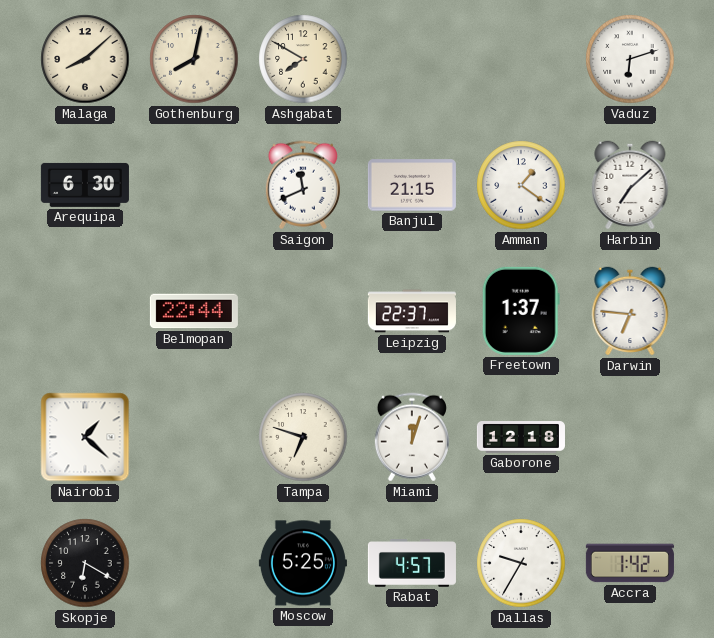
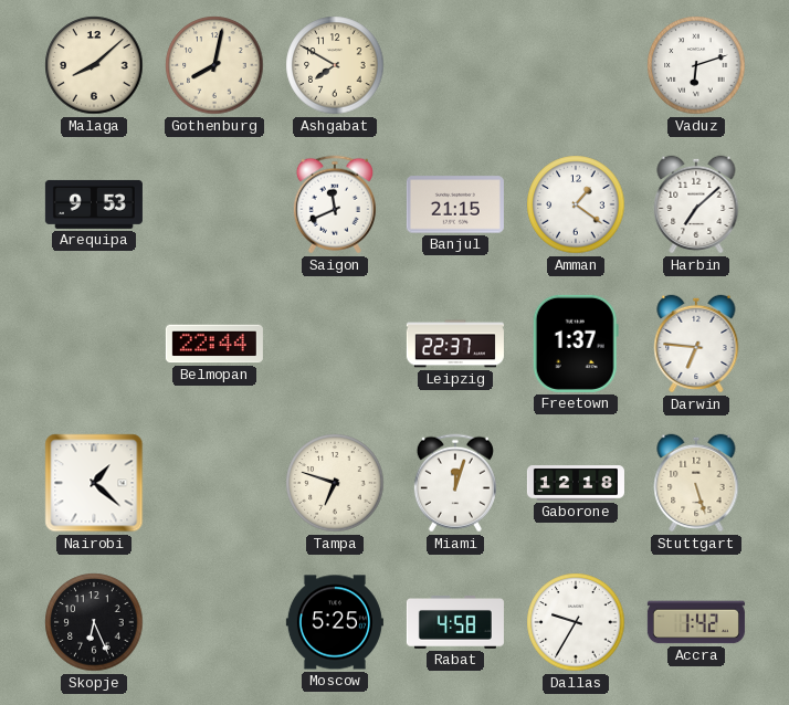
Arequipa: 6:30 -> 9:53
Stuttgart: none -> 5:27
Skopje: 6:20 -> 6:26
Rabat: 4:57 -> 4:58
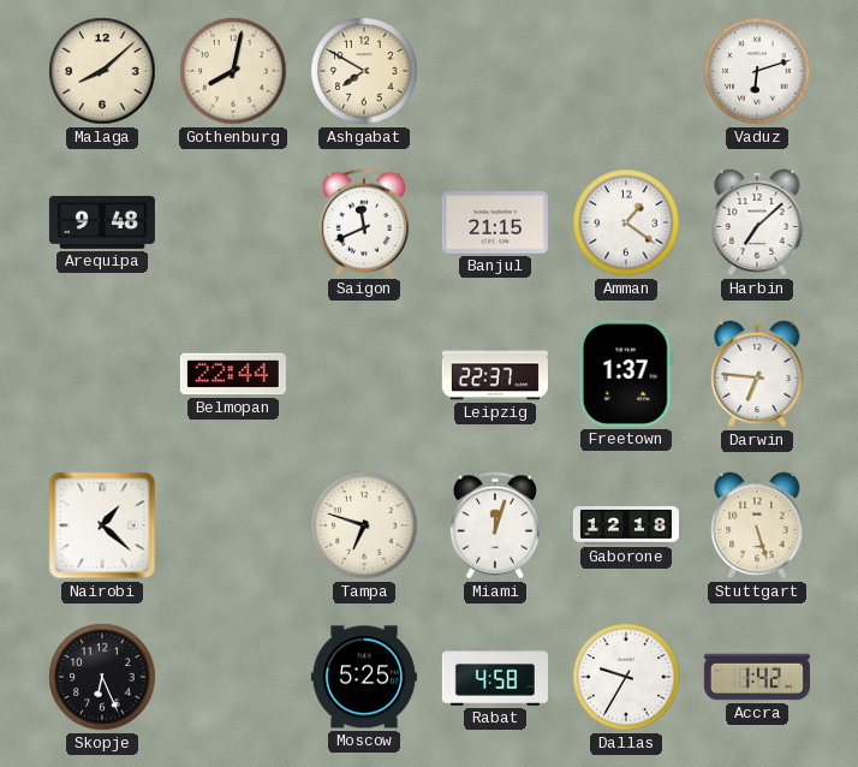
Arequipa: 9:53 -> 9:48
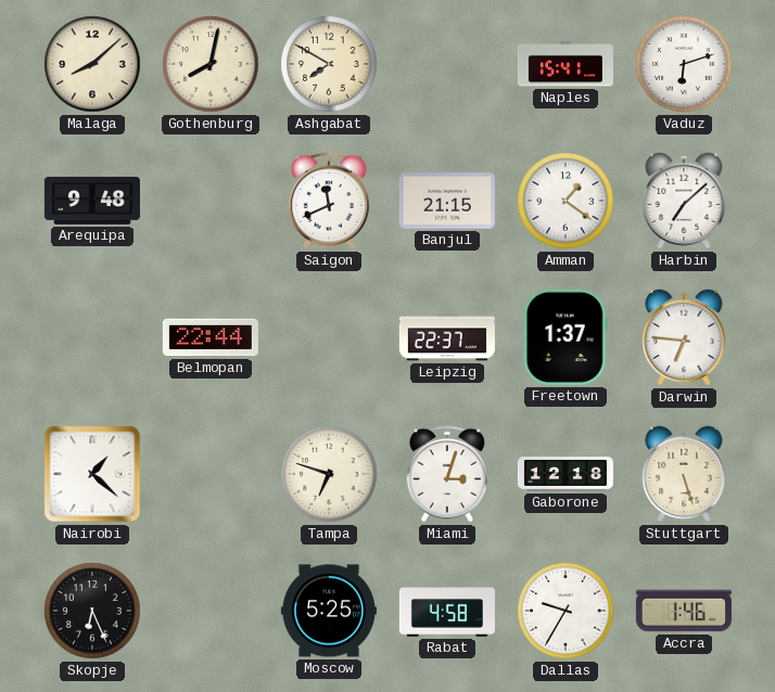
Naples: none -> 15:41
Miami: 12:03 -> 3:03
Accra: 1:42 -> 1:46
